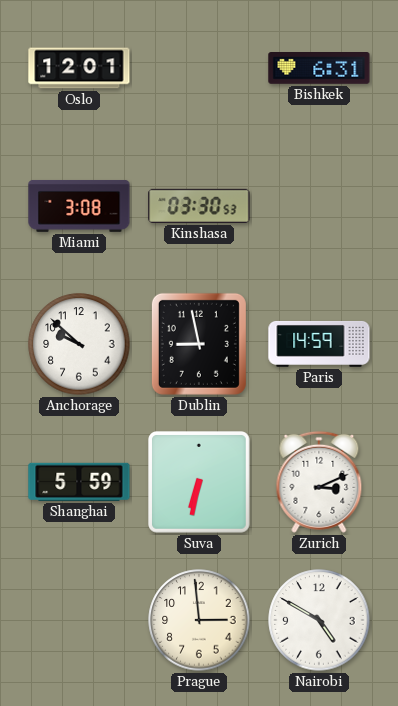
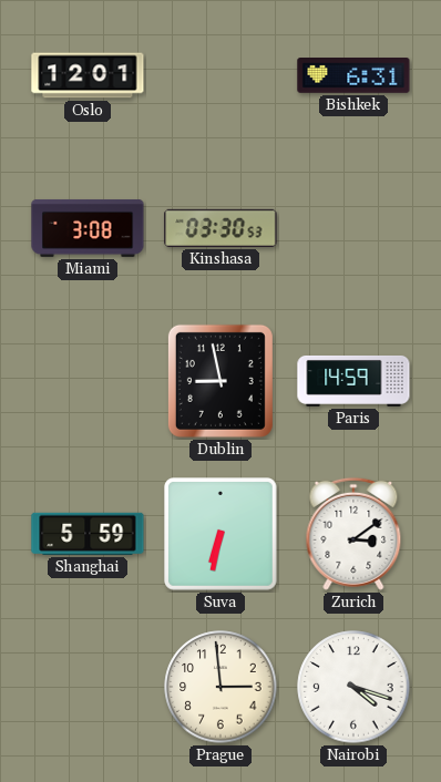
Anchorage: 9:52 -> none
Zurich: 3:11 -> 3:09
Nairobi: 4:50 -> 4:18
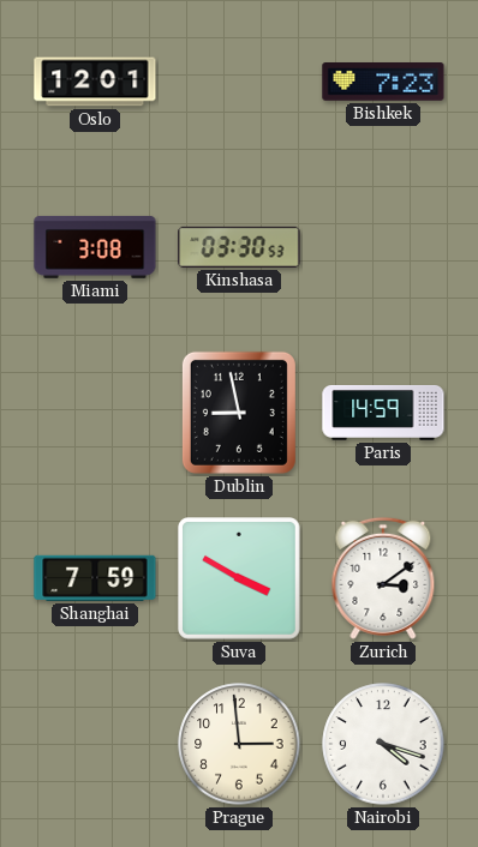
Bishkek: 6:31 -> 7:23
Shanghai: 5:59 -> 7:59
Suva: 6:32 -> 3:50
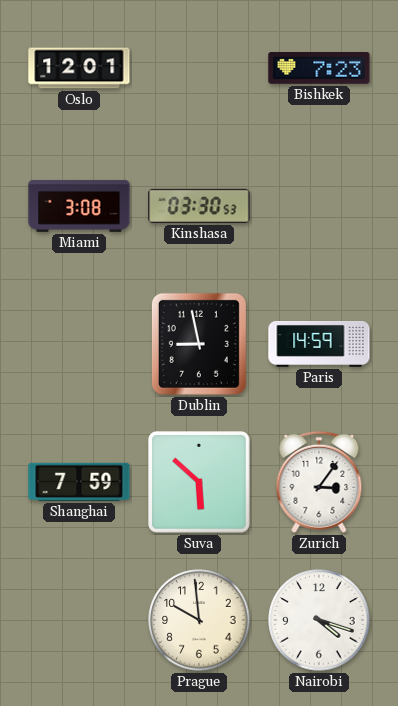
Suva: 3:50 -> 5:52
Zurich: 3:09 -> 3:06
Prague: 2:59 -> 9:59
